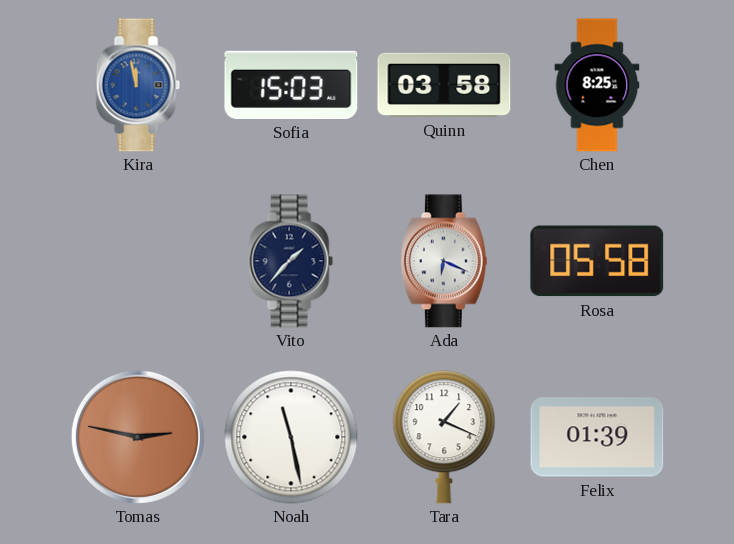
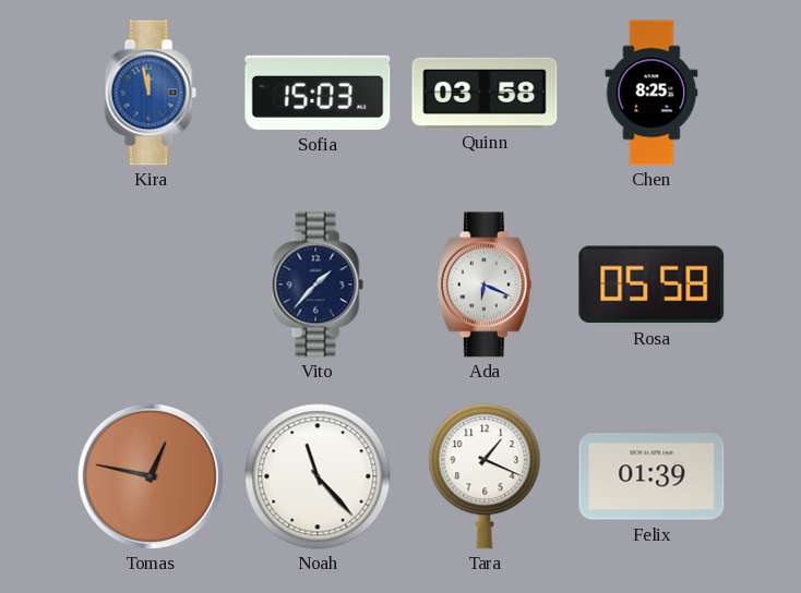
Tomas: 2:47 -> 12:47
Noah: 11:28 -> 11:23
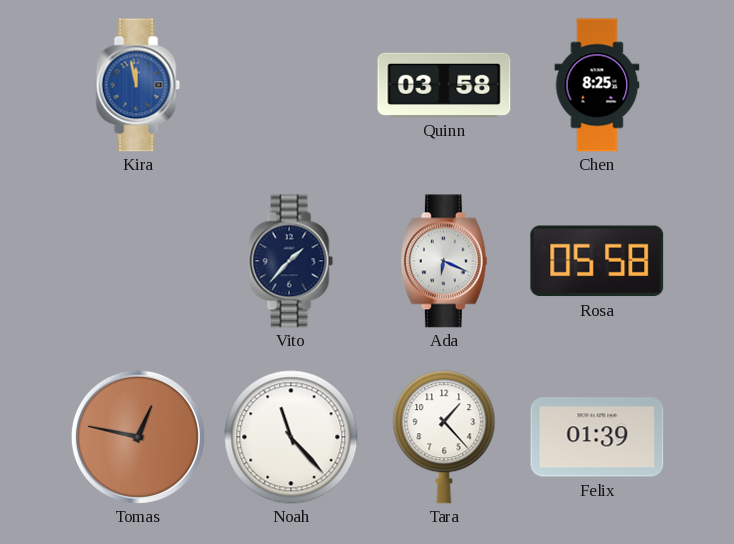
Sofia: 15:03 -> none
Tara: 1:19 -> 1:23
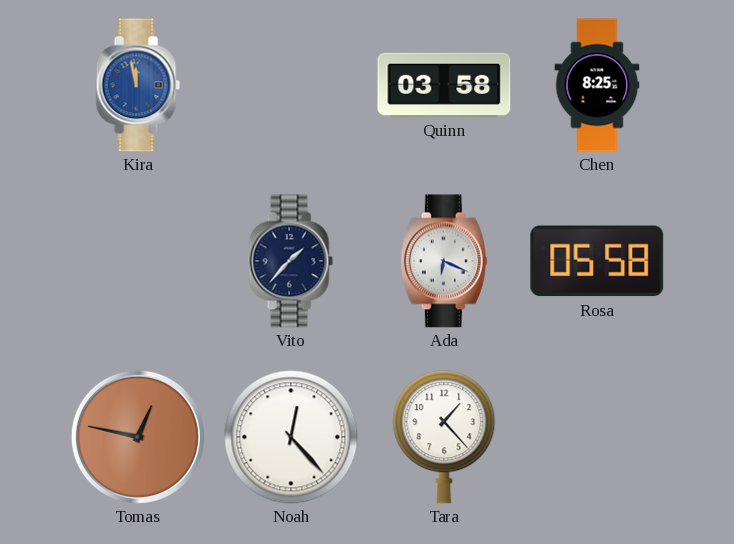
Noah: 11:23 -> 12:23
Felix: 01:39 -> none
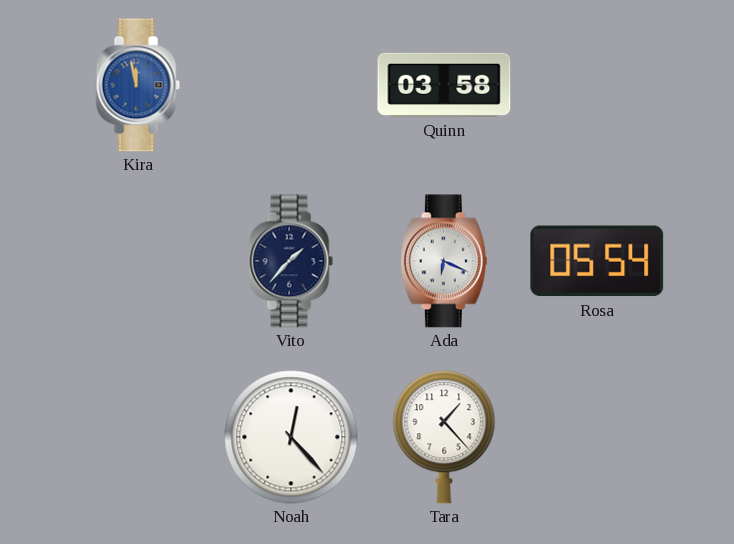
Chen: 8:25 -> none
Rosa: 05:58 -> 05:54
Tomas: 12:47 -> none
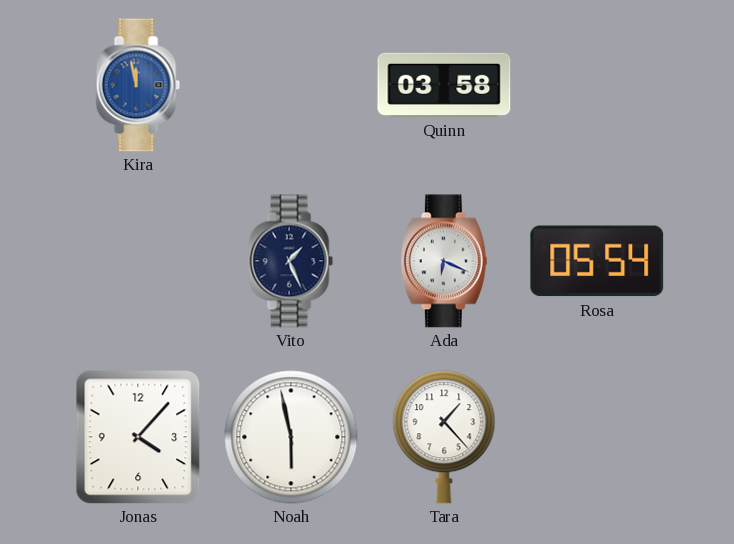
Vito: 1:37 -> 1:26
Jonas: none -> 4:07
Noah: 12:23 -> 5:58
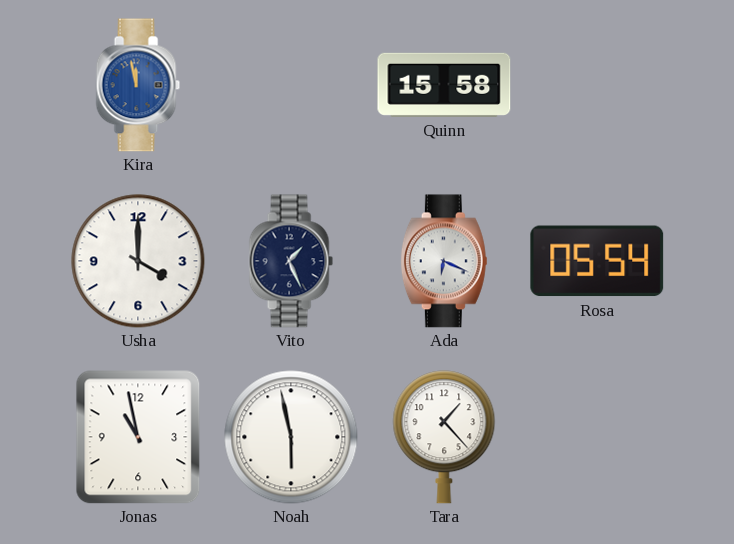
Quinn: 03:58 -> 15:58
Usha: none -> 4:00
Jonas: 4:07 -> 10:58
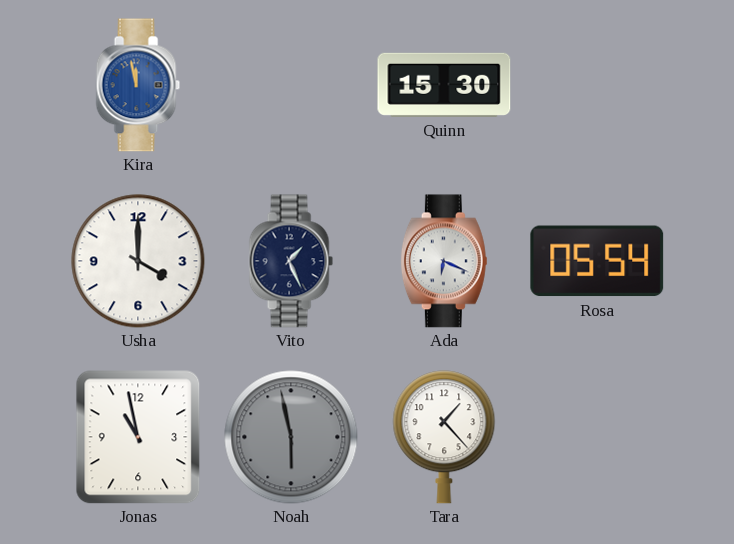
Quinn: 15:58 -> 15:30
Noah dial: white -> grey
